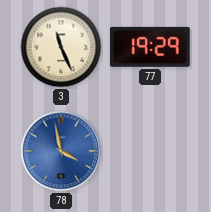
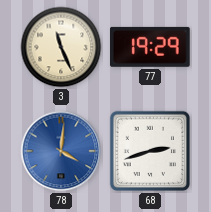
78: 3:58 -> 4:01
68: none -> 2:42
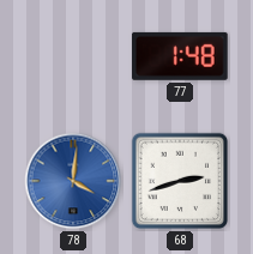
3: 11:26 -> none
77: 19:29 -> 1:48
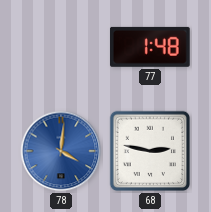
68: 2:42 -> 2:47
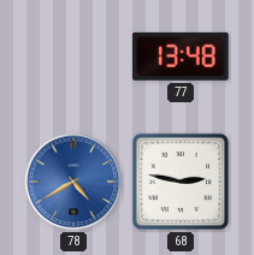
77: 1:48 -> 13:48
78: 4:01 -> 4:40
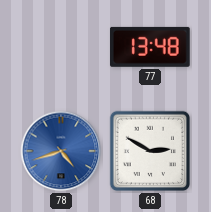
78: 4:40 -> 4:42
68: 2:47 -> 2:50
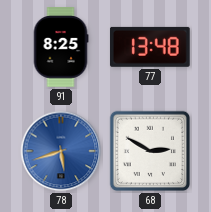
91: none -> 8:25
78: 4:42 -> 5:42
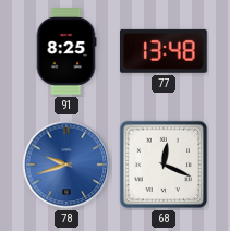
78: 5:42 -> 9:42
68: 2:50 -> 12:19
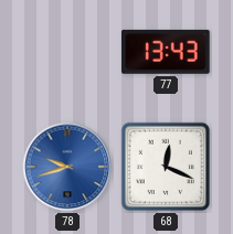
91: 8:25 -> none
77: 13:48 -> 13:43
